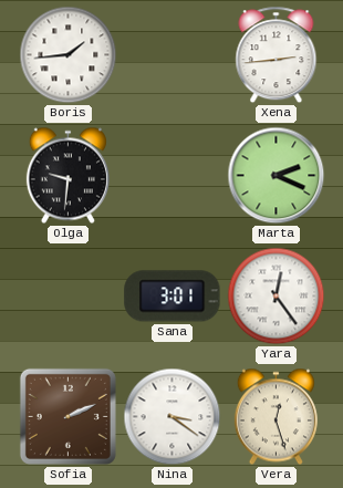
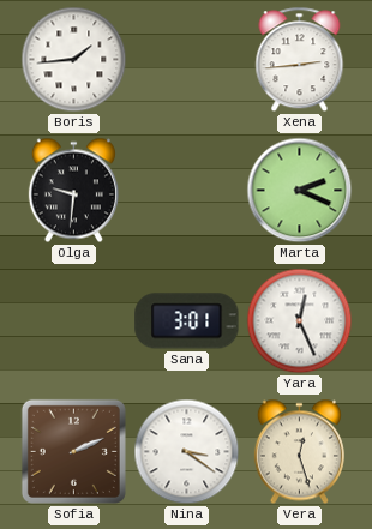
Yara: 12:24 -> 12:26
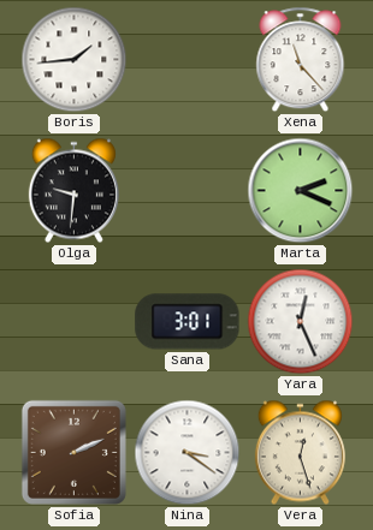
Xena: 2:44 -> 11:23
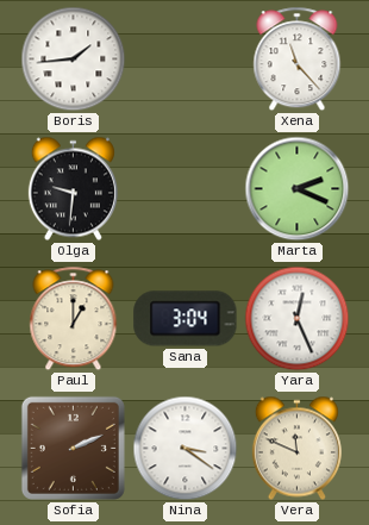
Paul: none -> 1:00
Sana: 3:01 -> 3:04
Vera: 12:27 -> 11:49
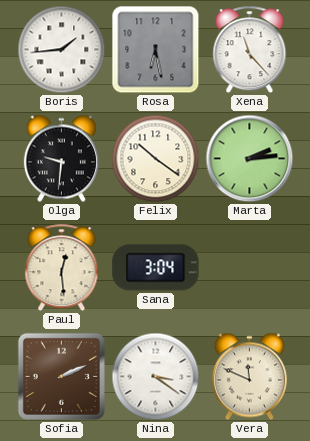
Rosa: none -> 6:28
Felix: none -> 10:21
Marta: 2:19 -> 2:14
Paul: 1:00 -> 12:29
Yara: 12:26 -> none
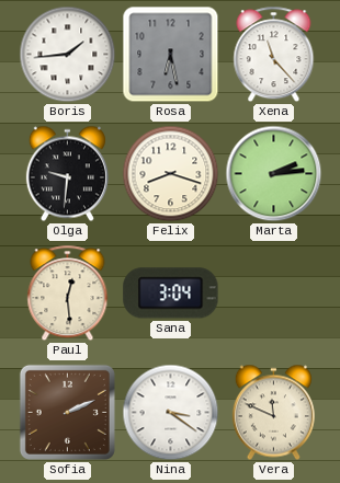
Felix: 10:21 -> 8:18
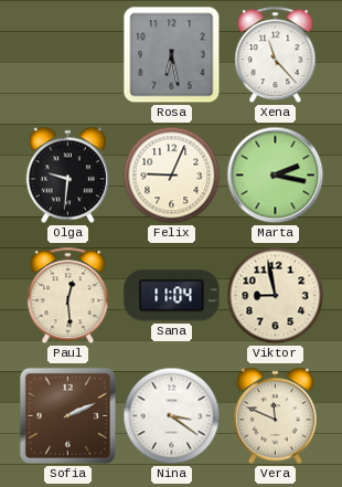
Boris: 1:44 -> none
Felix: 8:18 -> 9:04
Marta: 2:14 -> 2:17
Sana: 3:04 -> 11:04
Viktor: none -> 8:58
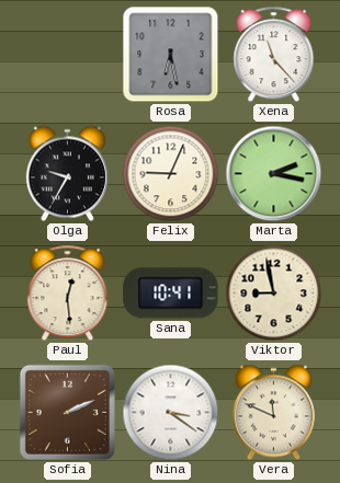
Olga: 9:31 -> 9:35
Sana: 11:04 -> 10:41
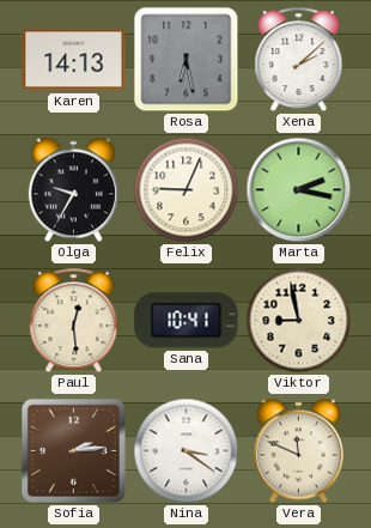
Karen: none -> 14:13
Xena: 11:23 -> 2:08
Sofia: 2:11 -> 2:14
